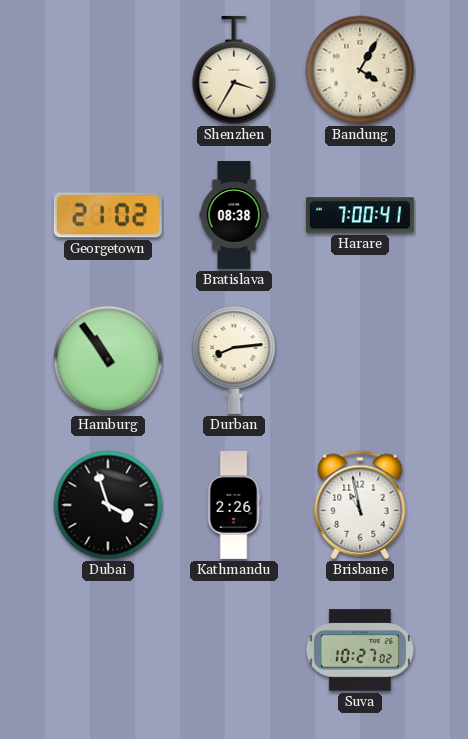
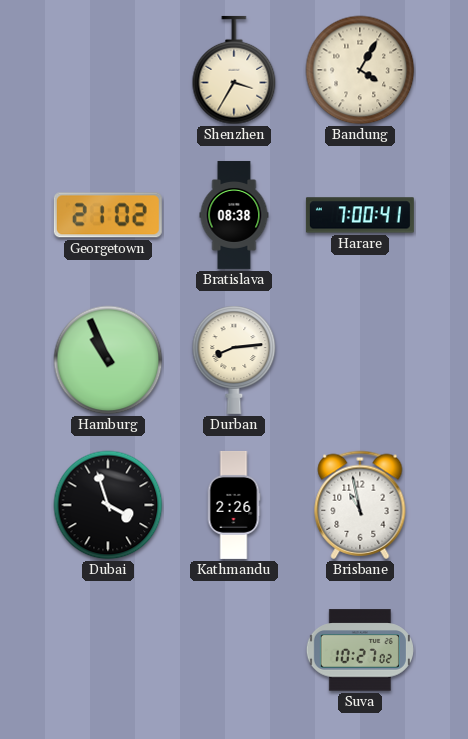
Hamburg: 10:54 -> 10:56
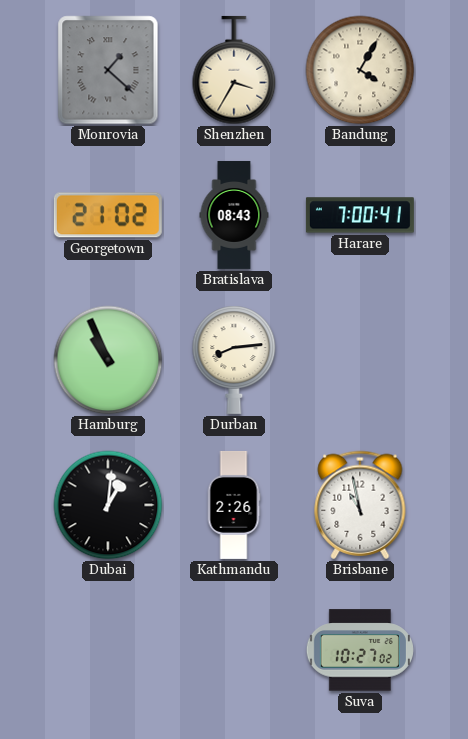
Monrovia: none -> 1:22
Bratislava: 08:38 -> 08:43
Dubai: 3:57 -> 1:01
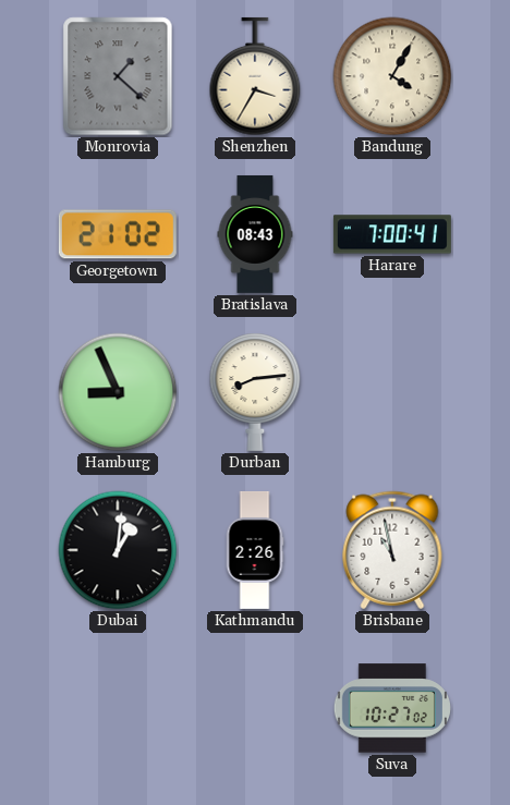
Hamburg: 10:56 -> 8:56
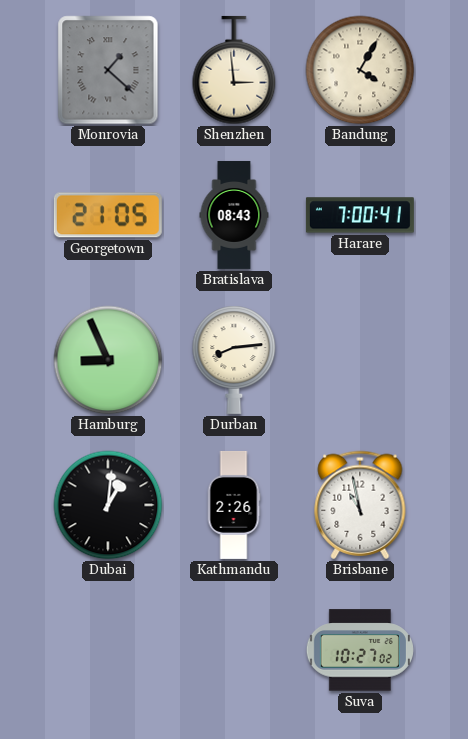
Shenzhen: 3:35 -> 2:59
Georgetown: 21:02 -> 21:05
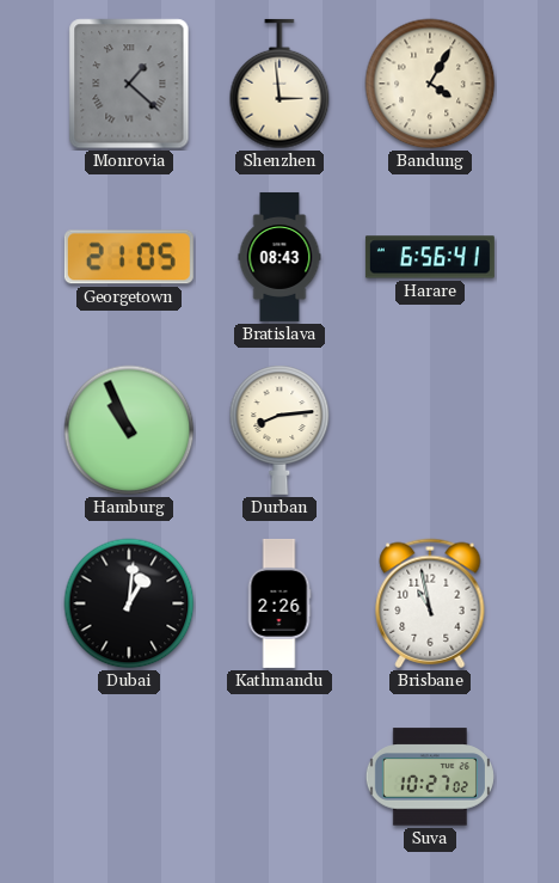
Harare: 7:00 -> 6:56
Hamburg: 8:56 -> 10:56
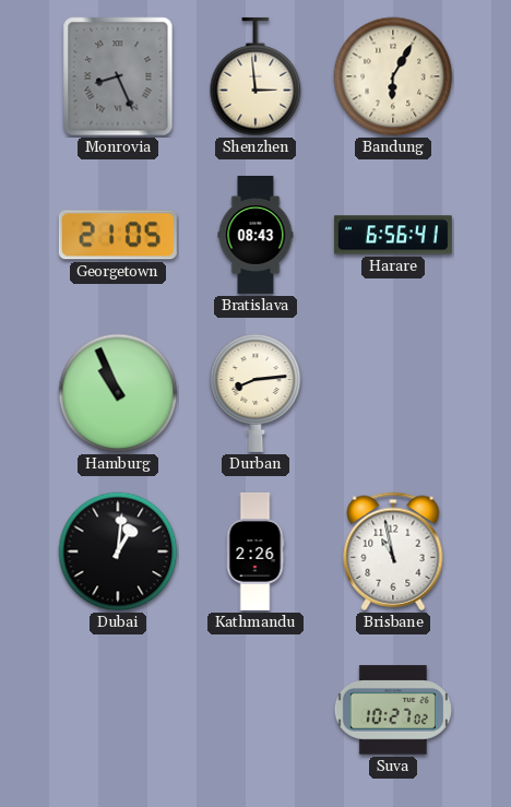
Monrovia: 1:22 -> 8:26
Bandung: 4:05 -> 6:05
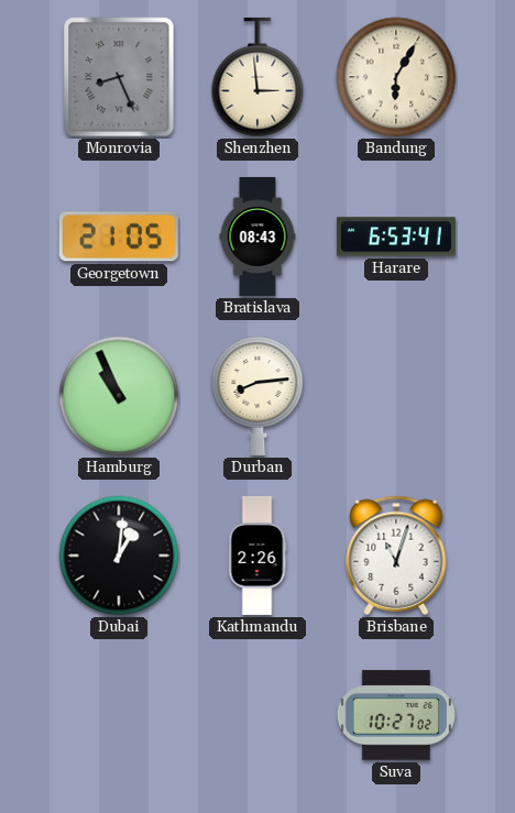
Harare: 6:56 -> 6:53
Brisbane: 10:58 -> 11:03
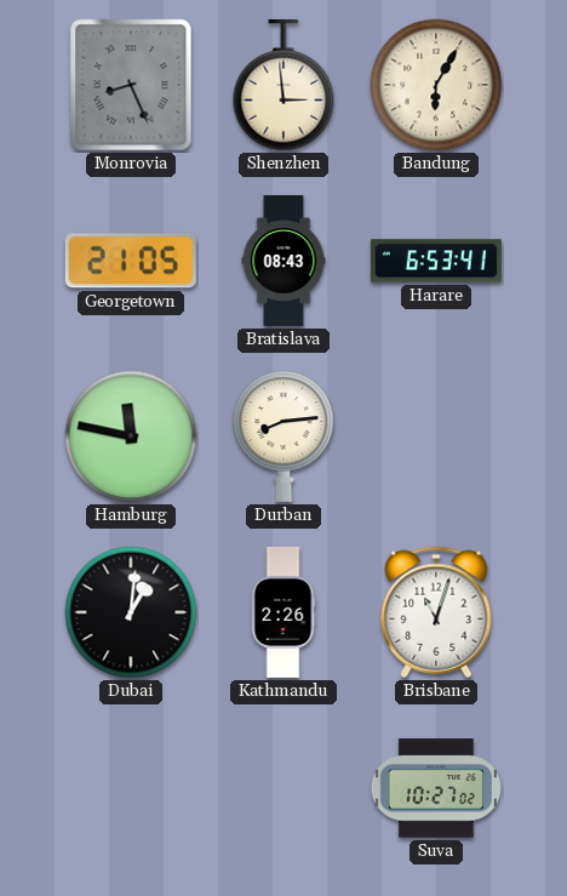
Hamburg: 10:56 -> 11:47
